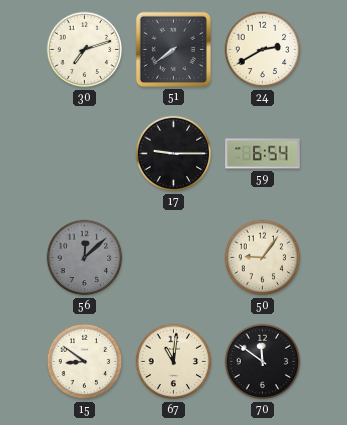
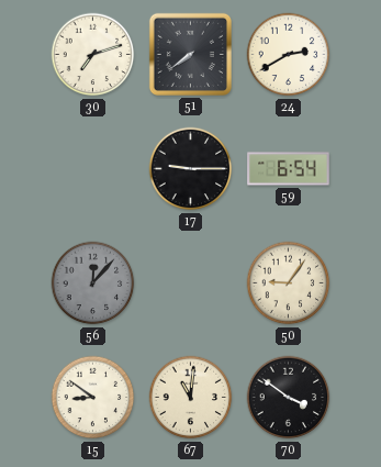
56: 12:08 -> 12:07
70: 11:51 -> 3:51
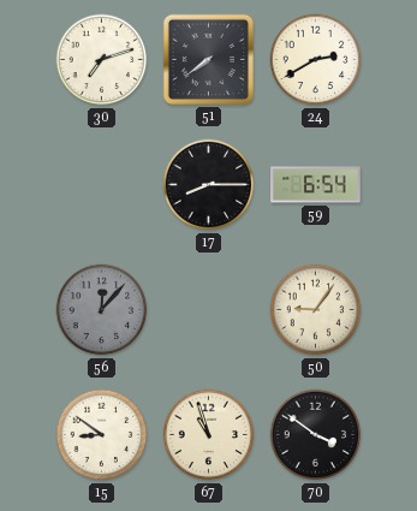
17: 9:15 -> 8:15
67: 11:01 -> 10:57
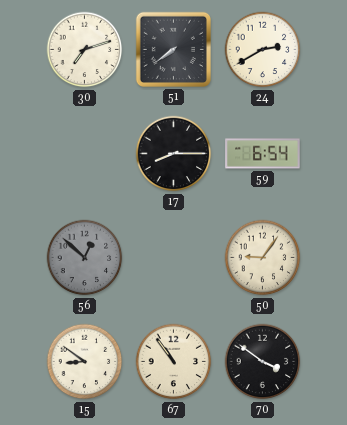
56: 12:07 -> 12:52
67: 10:57 -> 10:54
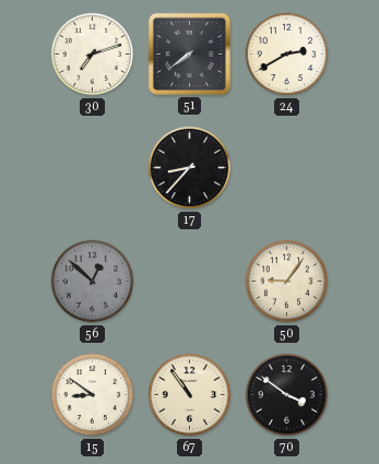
17: 8:15 -> 8:37
59: 6:54 -> none
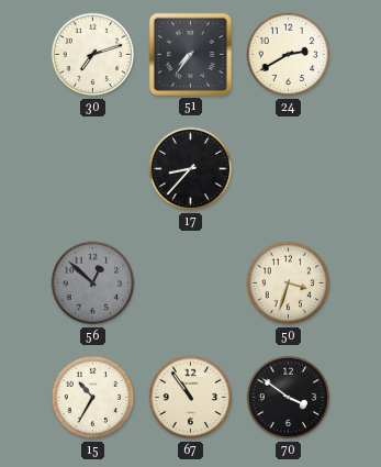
51: 7:39 -> 7:36
50: 9:06 -> 3:33
15: 8:51 -> 10:35
